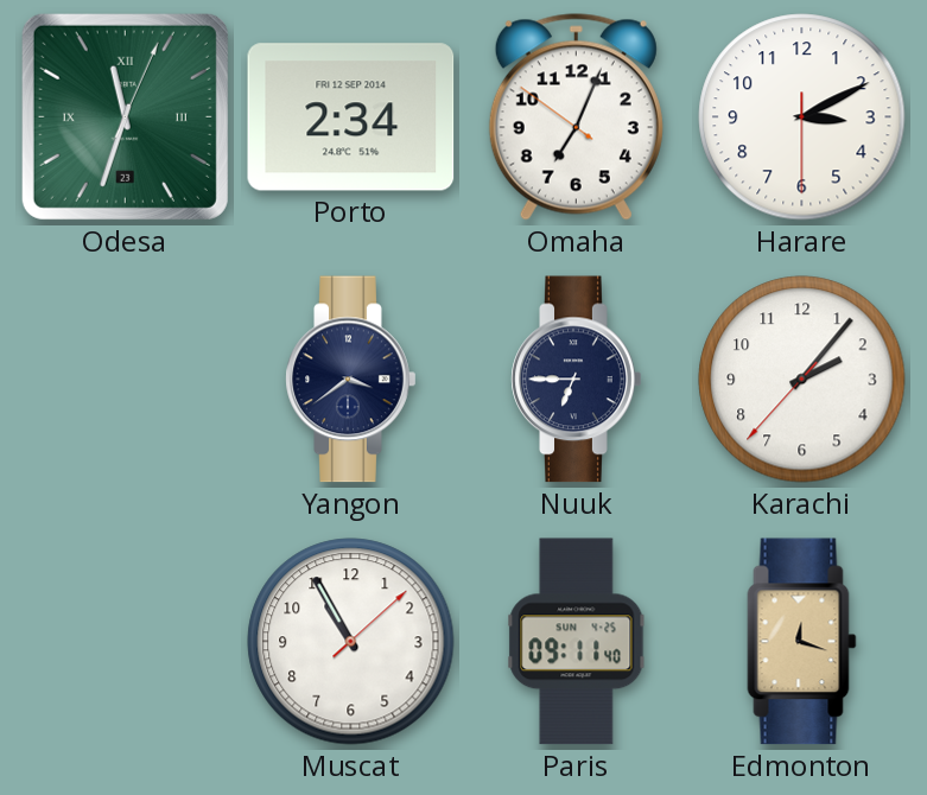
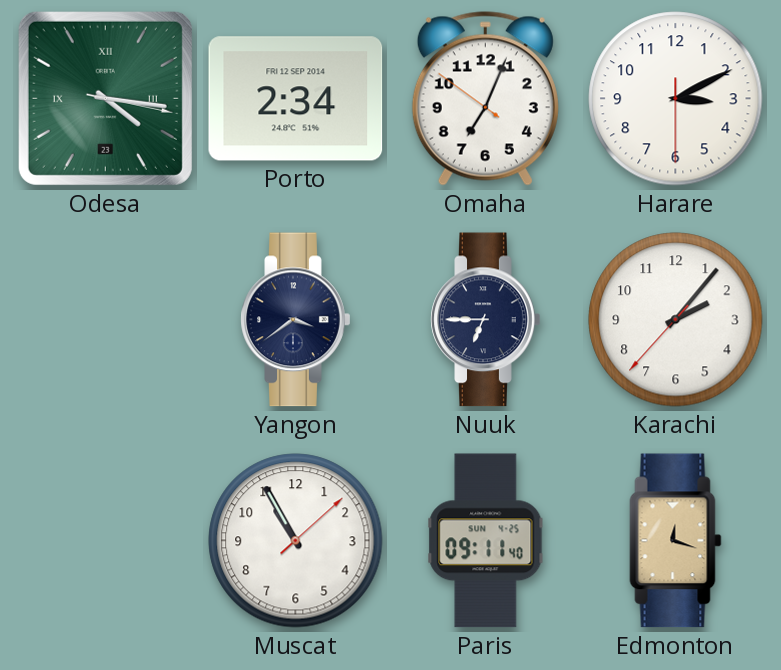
Odesa: 11:33 -> 4:16
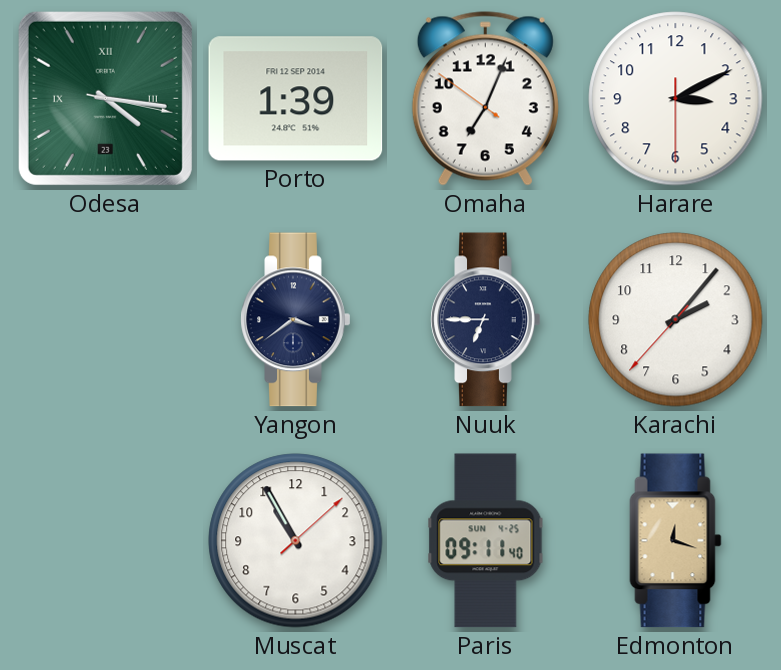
Porto: 2:34 -> 1:39
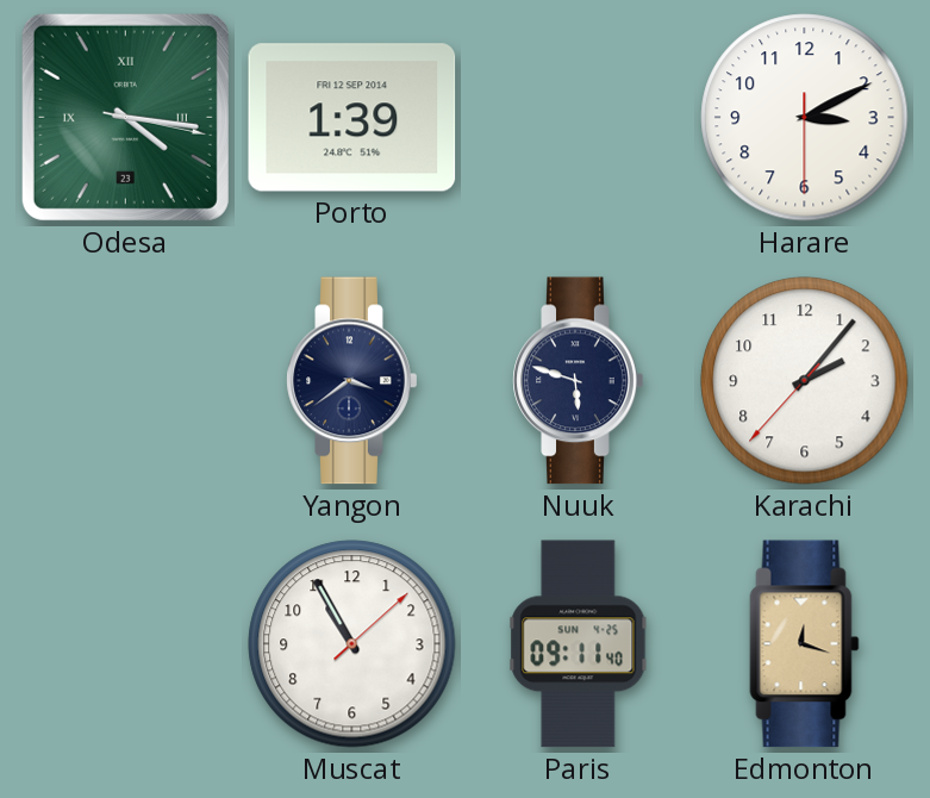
Omaha: 7:03 -> none
Nuuk: 6:45 -> 5:48
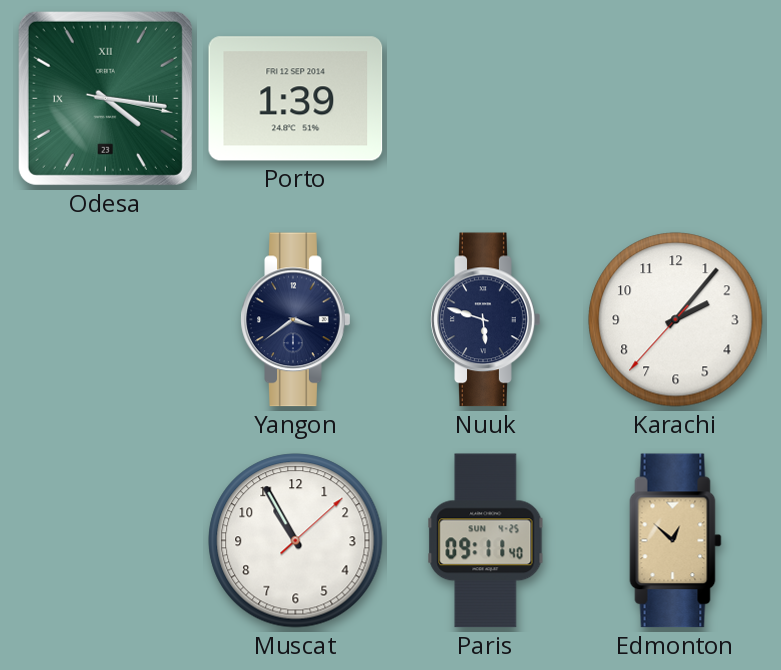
Harare: 3:10 -> none
Edmonton: 12:18 -> 12:52
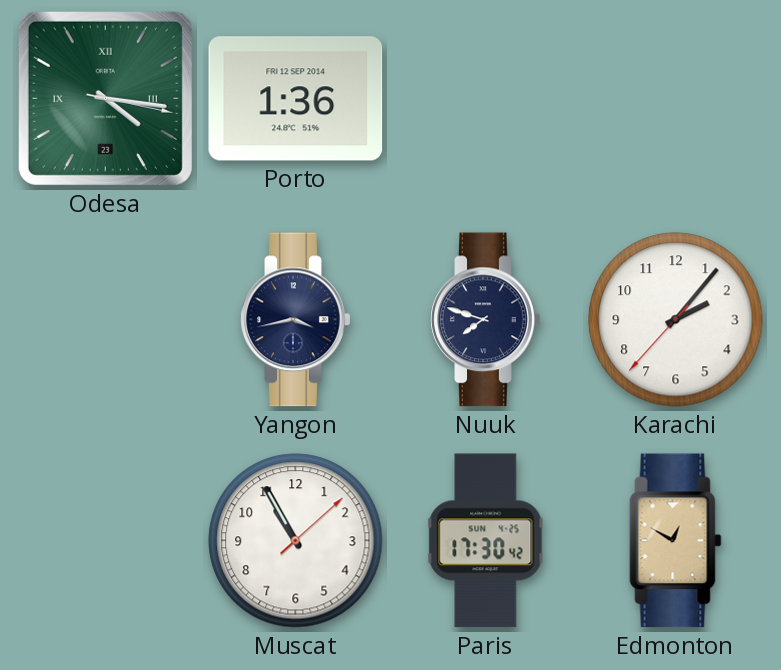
Porto: 1:39 -> 1:36
Yangon: 3:39 -> 3:43
Nuuk: 5:48 -> 7:48
Paris: 09:11 -> 17:30
Edmonton: 12:52 -> 12:50
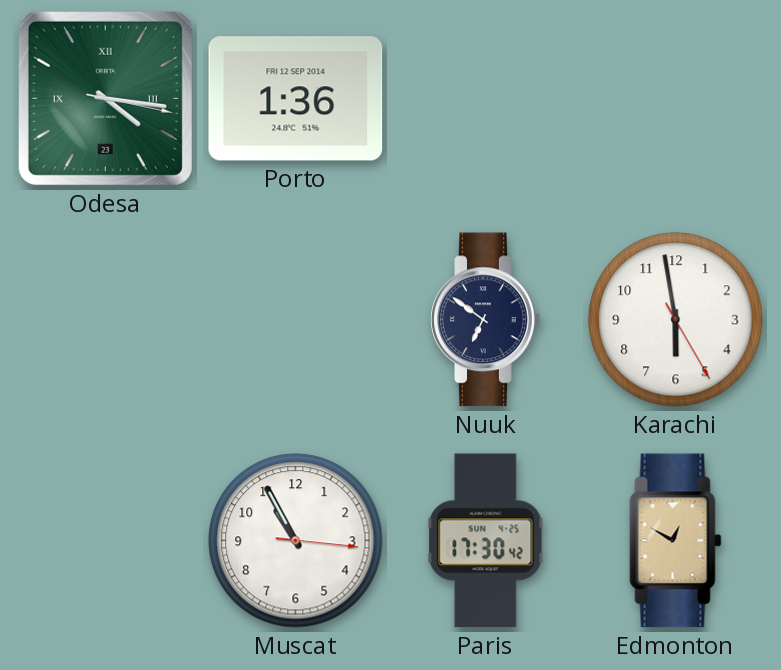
Yangon: 3:43 -> none
Nuuk: 7:48 -> 6:51
Karachi: 2:06 -> 5:58
Muscat: 10:55:08 -> 10:55:16
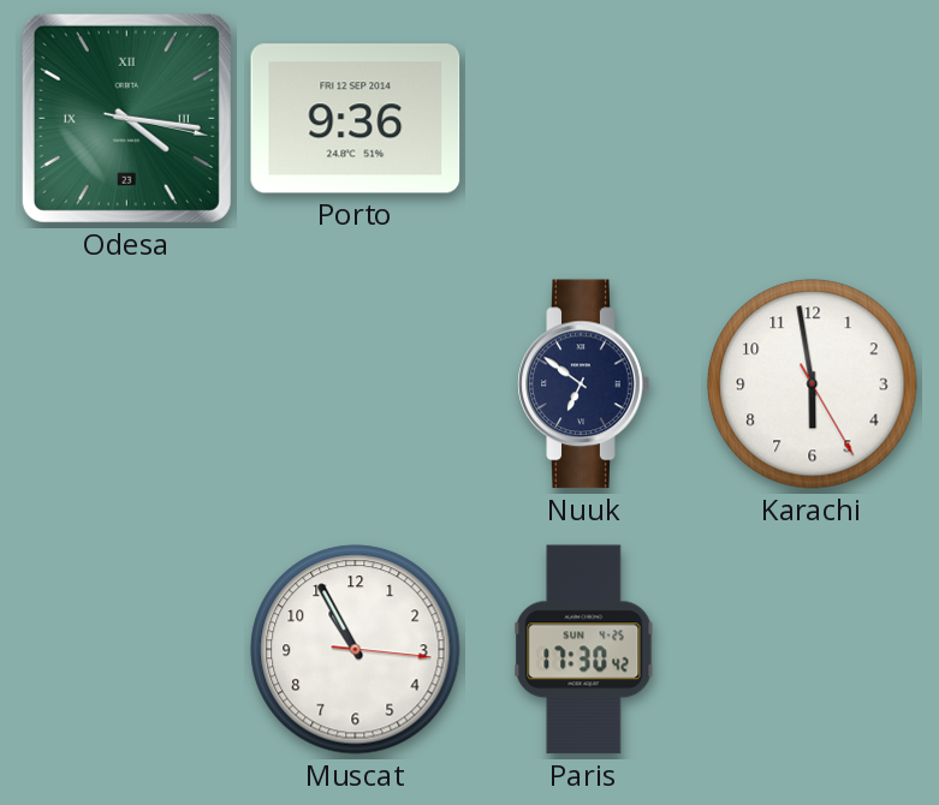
Porto: 1:36 -> 9:36
Edmonton: 12:50 -> none
